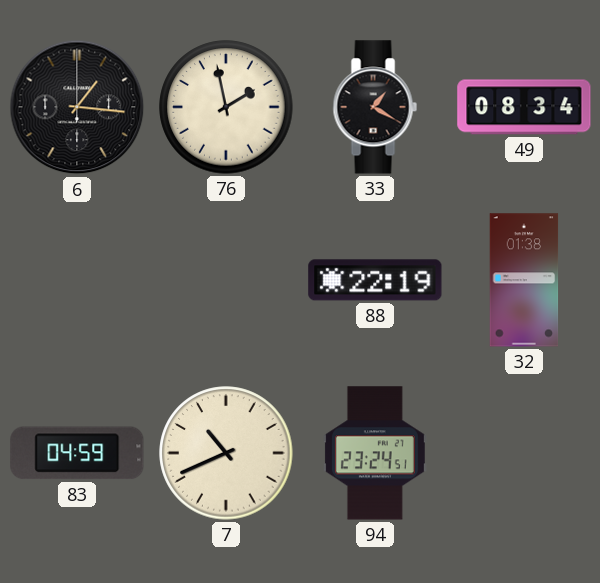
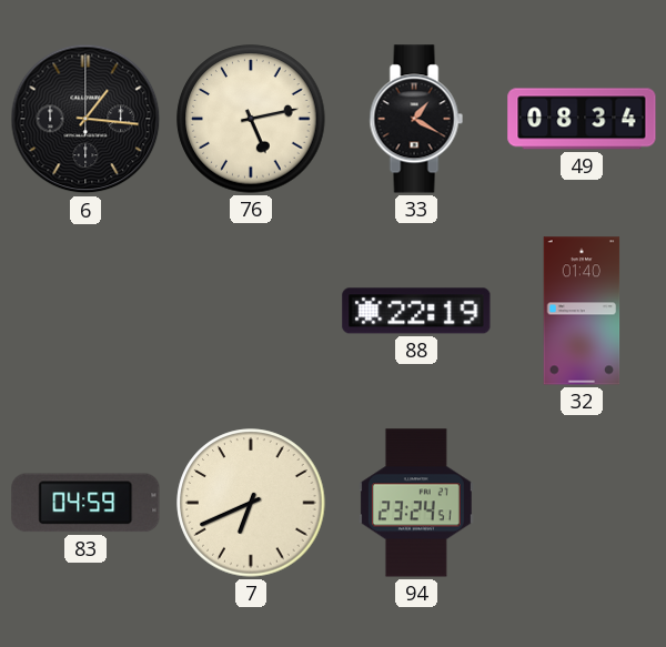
76: 1:58 -> 5:13
32: 01:38 -> 01:40
7: 10:41 -> 6:41
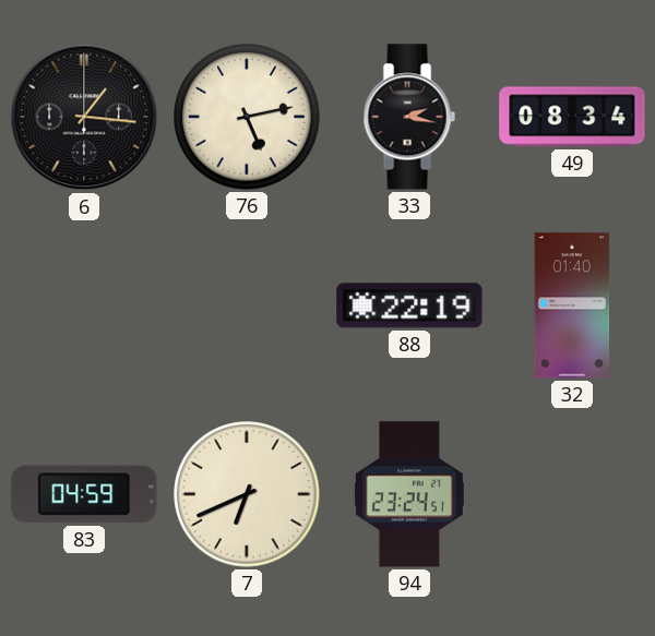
33: 1:20 -> 2:17
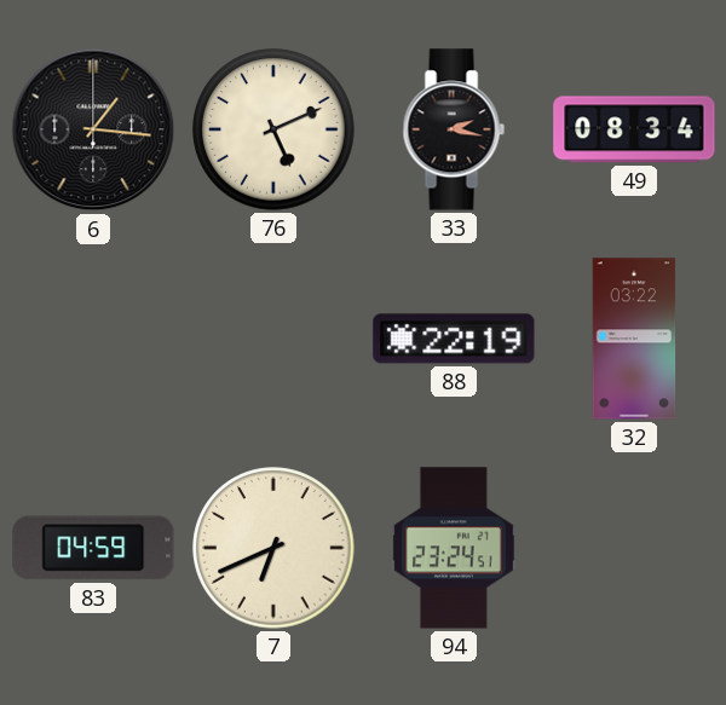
76: 5:13 -> 5:11
32: 01:40 -> 03:22
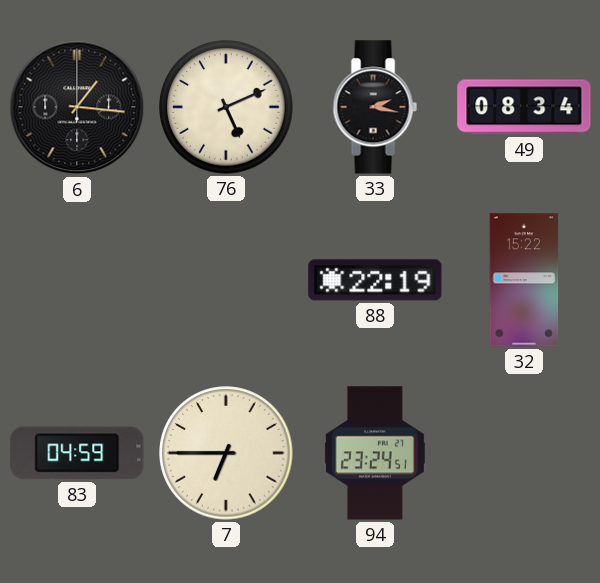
32: 03:22 -> 15:22
7: 6:41 -> 6:45
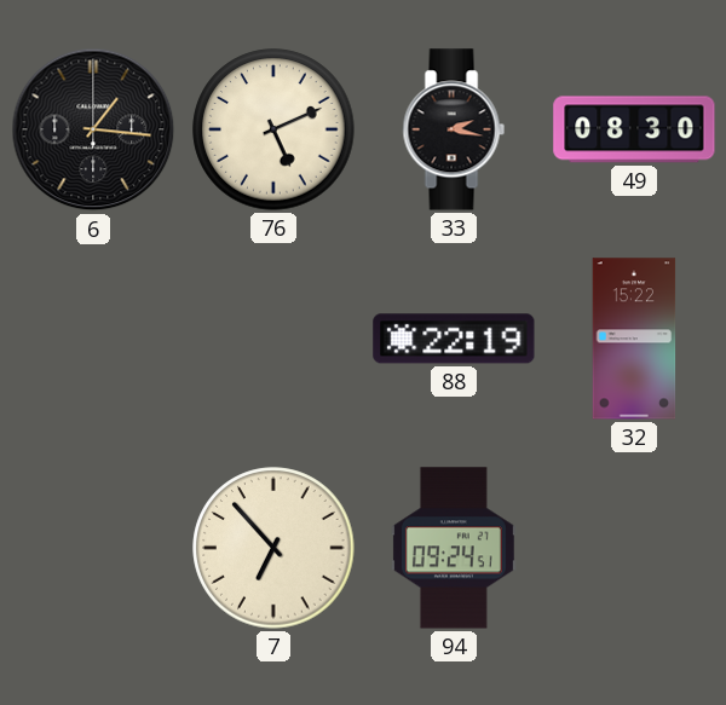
49: 08:34 -> 08:30
83: 04:59 -> none
7: 6:45 -> 6:53
94: 23:24 -> 09:24
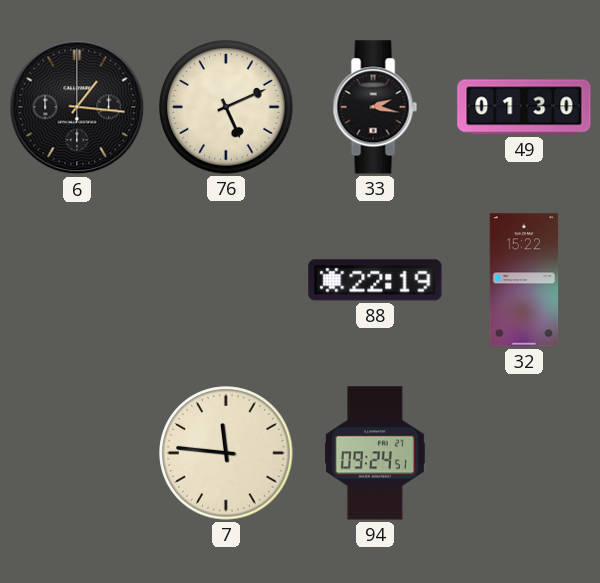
49: 08:30 -> 01:30
7: 6:53 -> 11:46
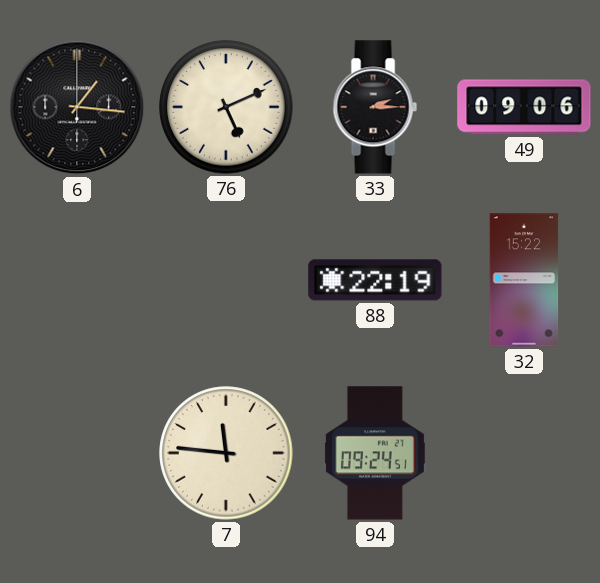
33: 2:17 -> 2:15
49: 01:30 -> 09:06
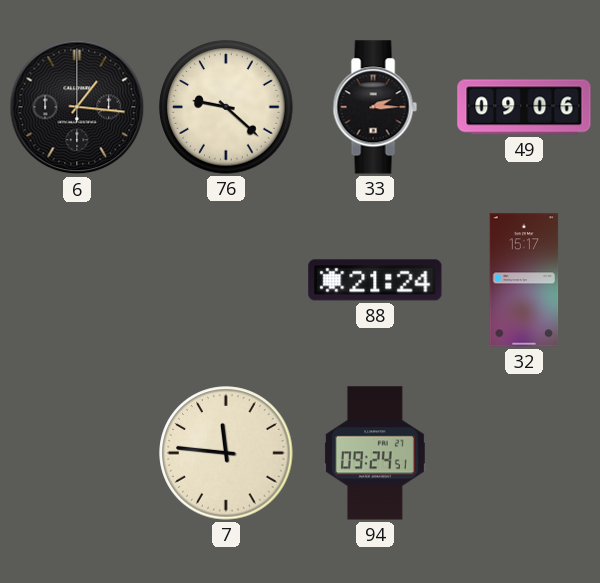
76: 5:11 -> 9:22
88: 22:19 -> 21:24
32: 15:22 -> 15:17
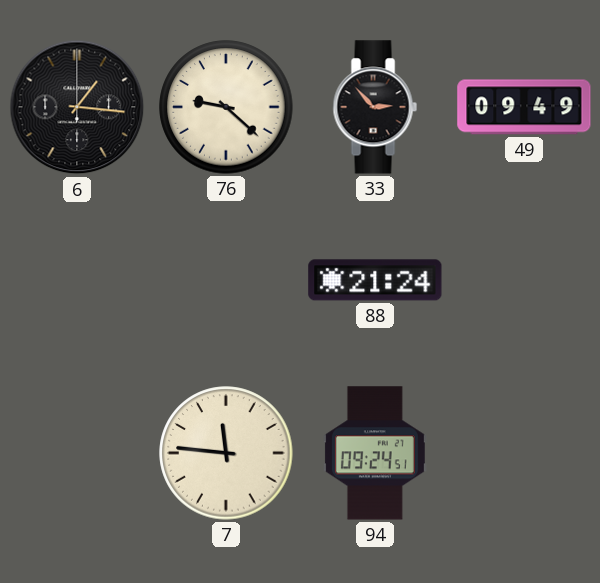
33: 2:15 -> 2:53
49: 09:06 -> 09:49
32: 15:17 -> none
